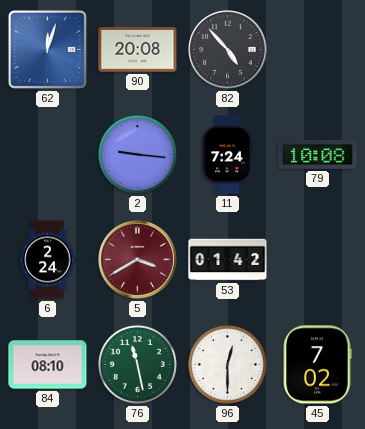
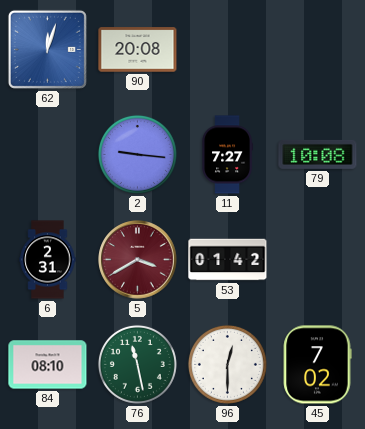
82: 4:53 -> none
11: 7:24 -> 7:27
6: 2:24 -> 2:31
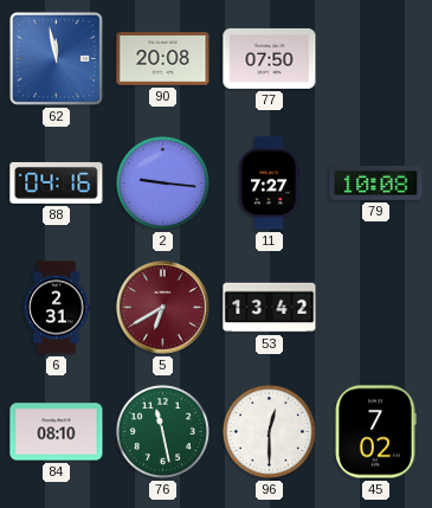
62: 12:03 -> 11:58
77: none -> 07:50
88: none -> 04:16
5: 3:40 -> 6:40
53: 01:42 -> 13:42
